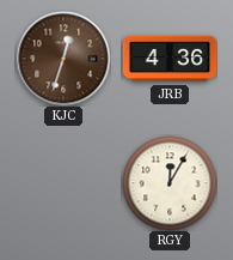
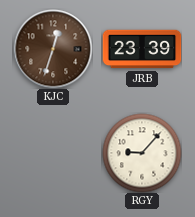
JRB: 4:36 -> 23:39
RGY: 12:05 -> 9:07
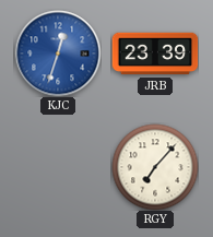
KJC dial: brown -> blue
RGY: 9:07 -> 7:07
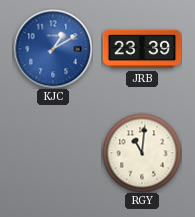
KJC: 12:33 -> 1:10
RGY: 7:07 -> 11:01
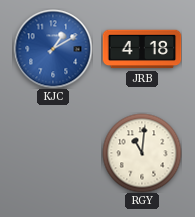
JRB: 23:39 -> 4:18
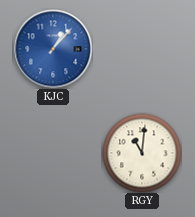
KJC: 1:10 -> 1:07
JRB: 4:18 -> none
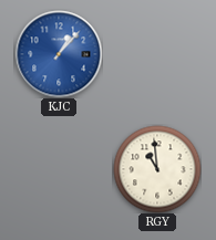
RGY: 11:01 -> 10:59
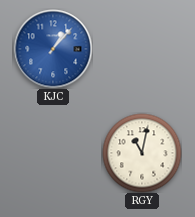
RGY: 10:59 -> 11:02
